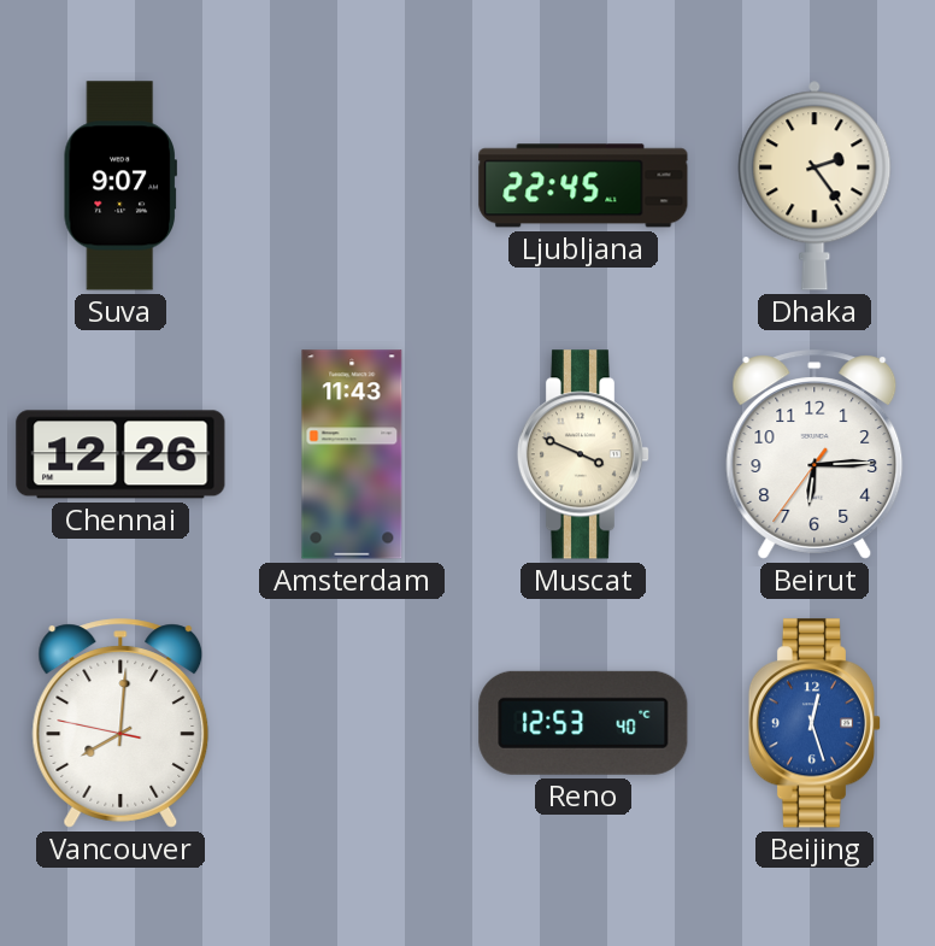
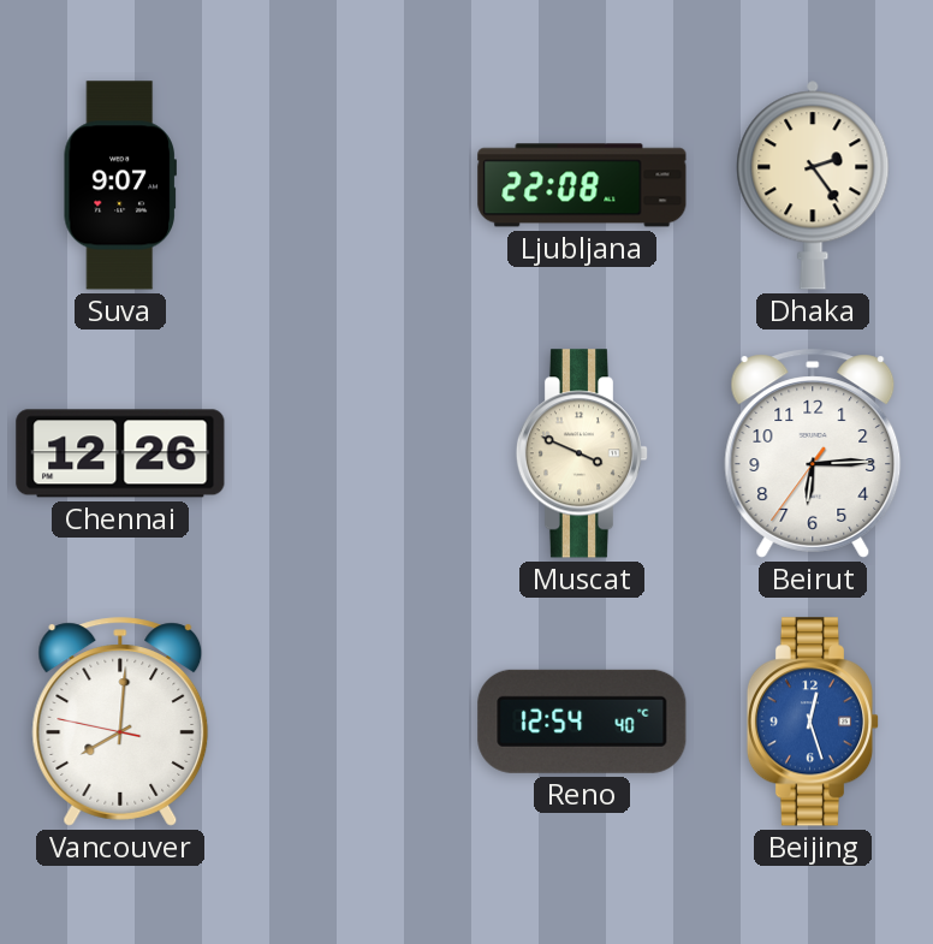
Ljubljana: 22:45 -> 22:08
Amsterdam: 11:43 -> none
Reno: 12:53 -> 12:54
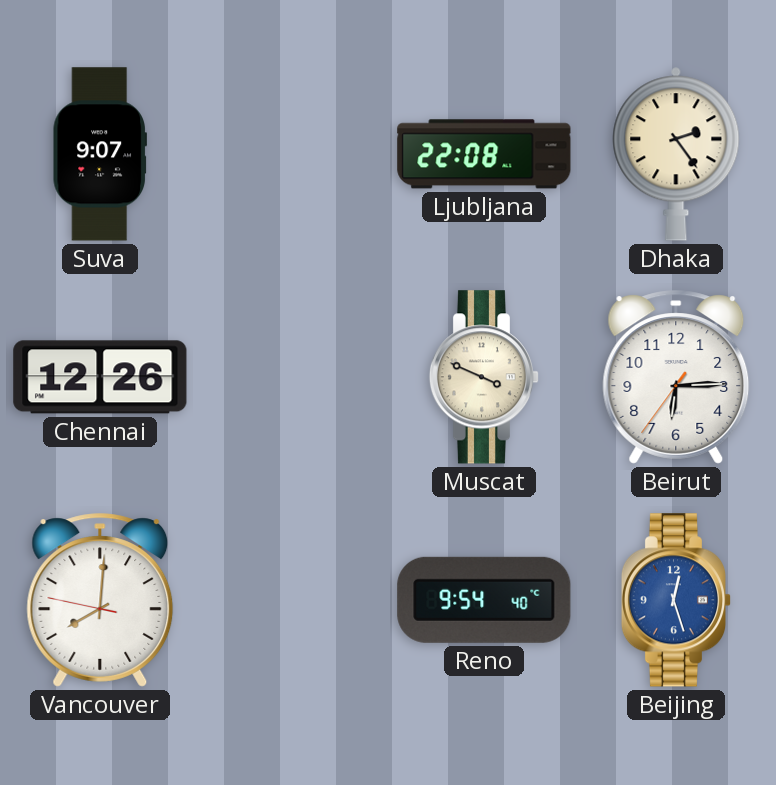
Reno: 12:54 -> 9:54
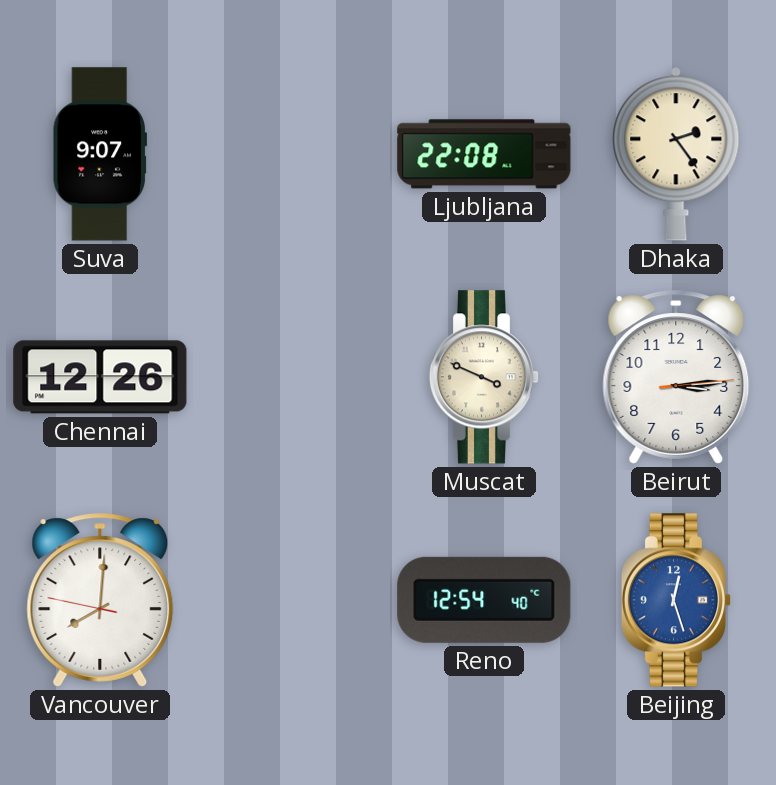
Beirut: 6:14 -> 3:14
Reno: 9:54 -> 12:54
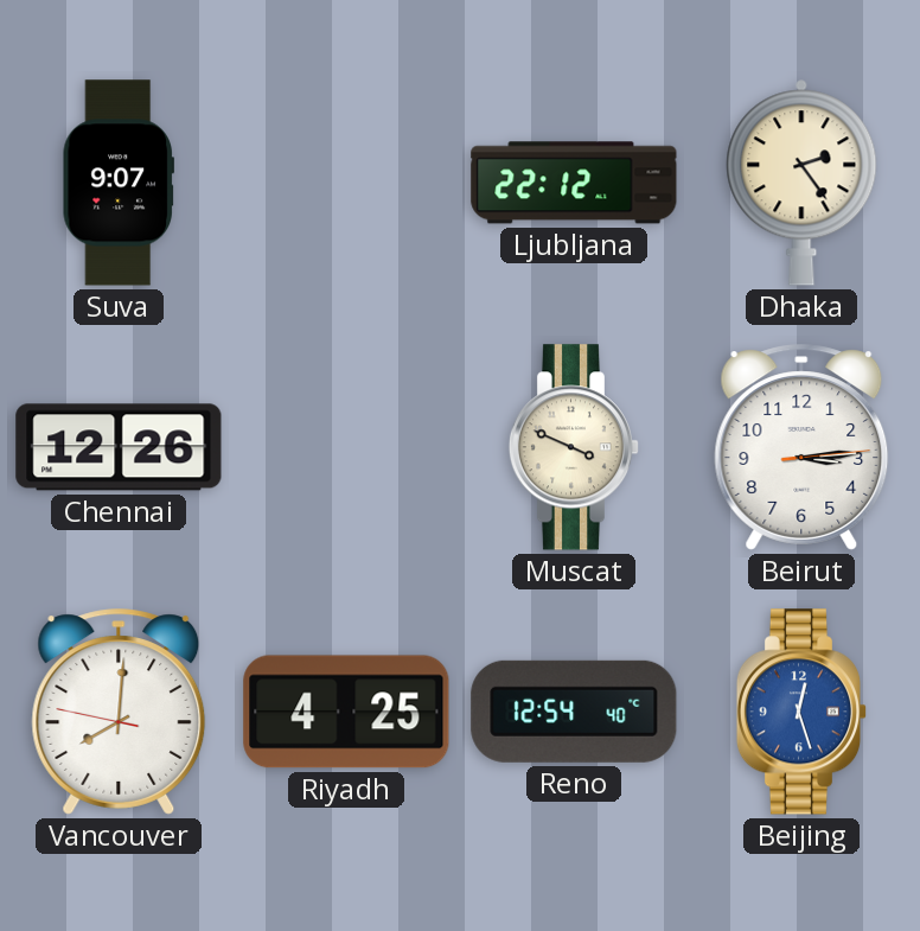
Ljubljana: 22:08 -> 22:12
Riyadh: none -> 4:25
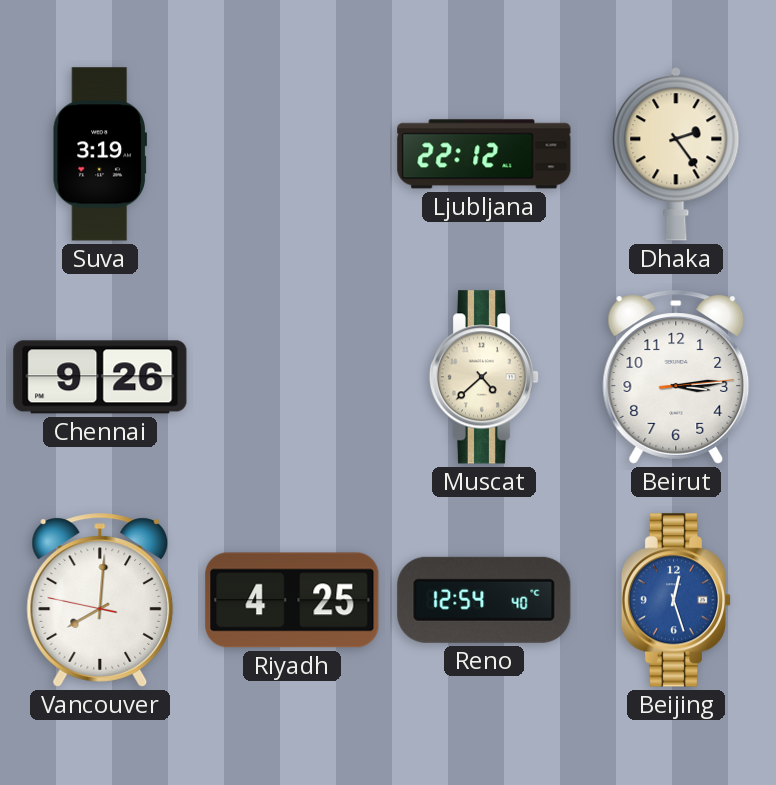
Suva: 9:07 -> 3:19
Chennai: 12:26 -> 9:26
Muscat: 3:49 -> 4:38
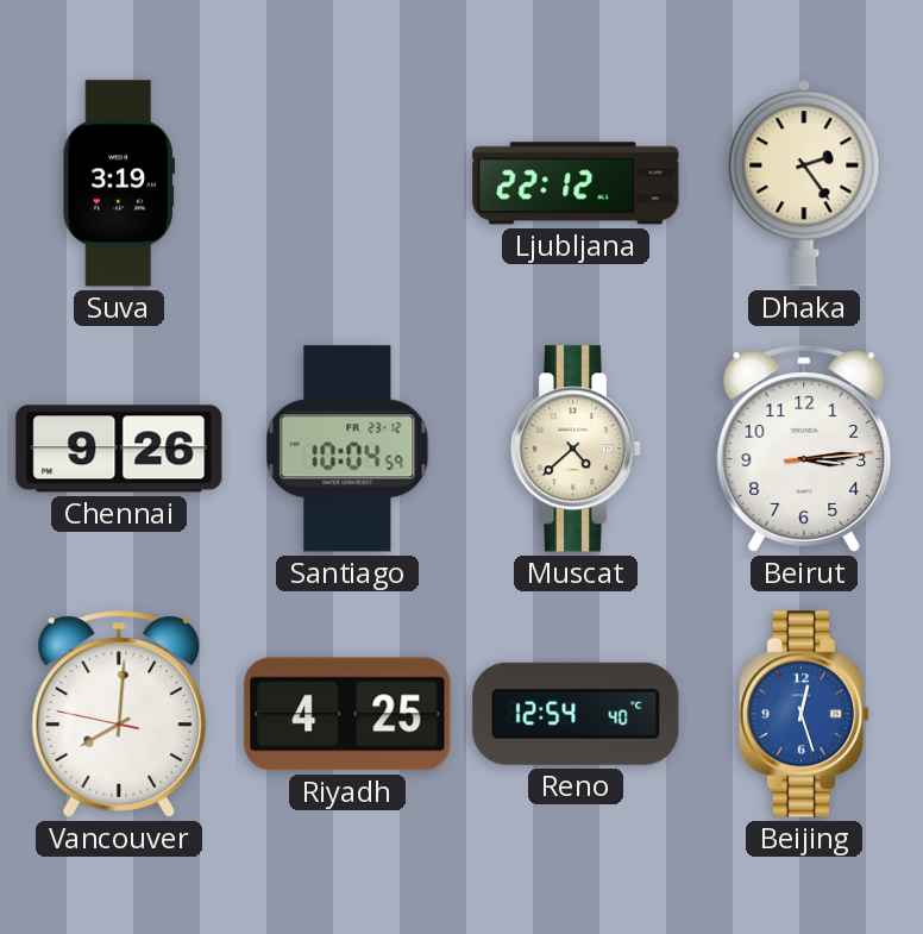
Santiago: none -> 10:04
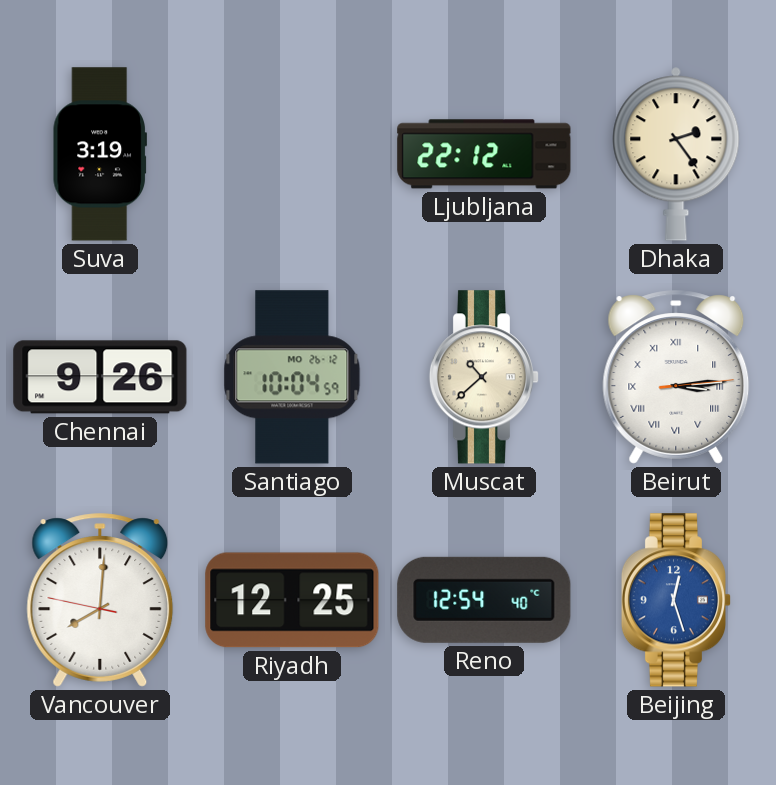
Santiago date: FR 23-12 -> MO 26-12
Muscat: 4:38 -> 10:38
Beirut numerals: Arabic -> Roman
Riyadh: 4:25 -> 12:25
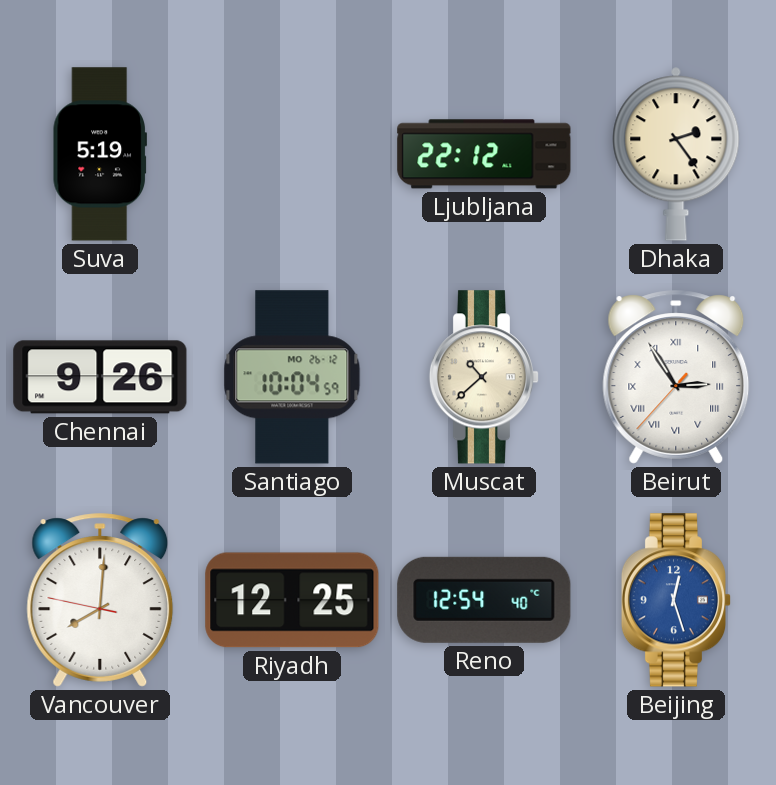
Suva: 3:19 -> 5:19
Beirut: 3:14 -> 2:54
